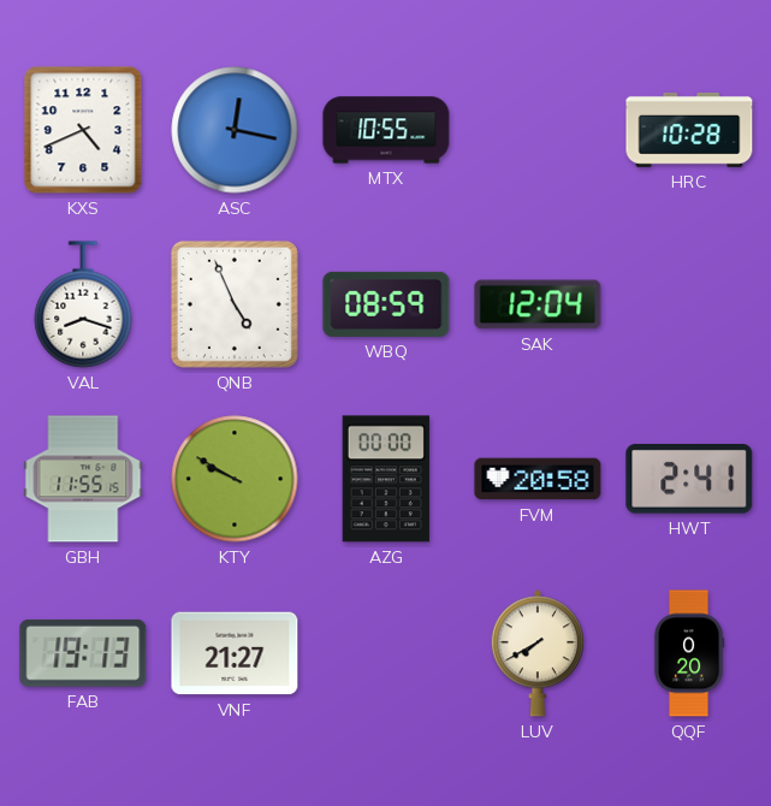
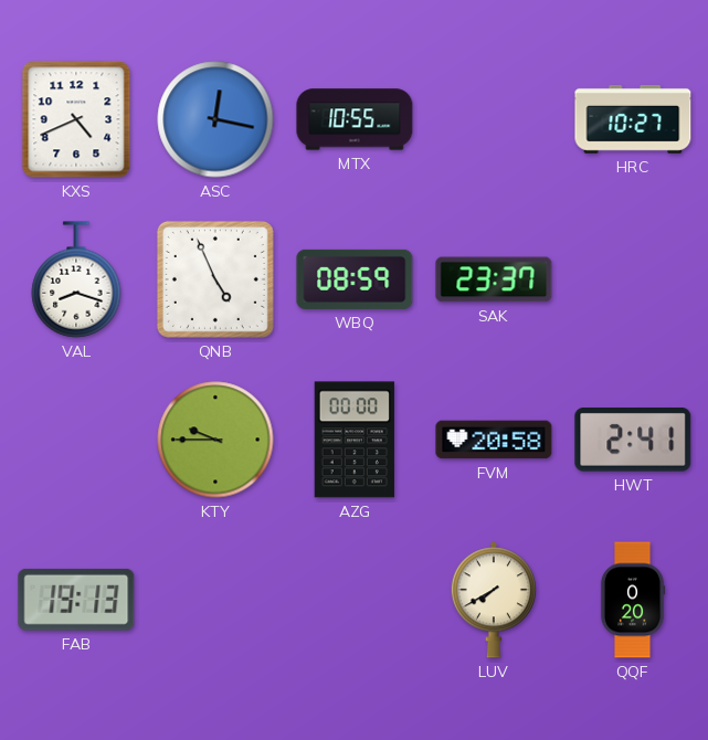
HRC: 10:28 -> 10:27
SAK: 12:04 -> 23:37
GBH: 11:55 -> none
KTY: 9:50 -> 9:45
VNF: 21:27 -> none
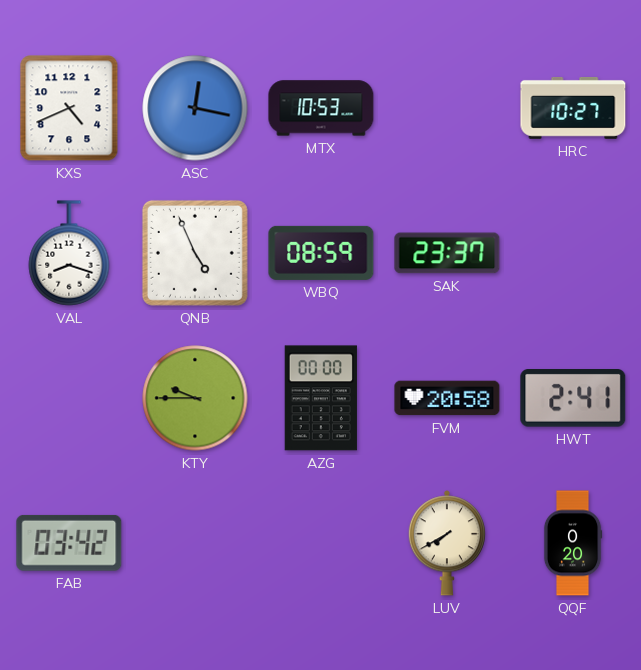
MTX: 10:55 -> 10:53
FAB: 19:13 -> 03:42
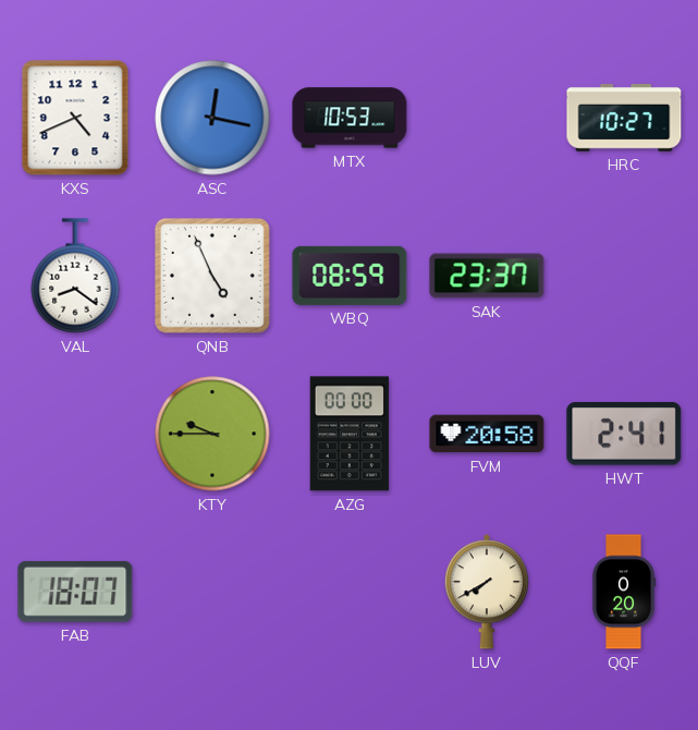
VAL: 8:18 -> 8:21
FAB: 03:42 -> 18:07
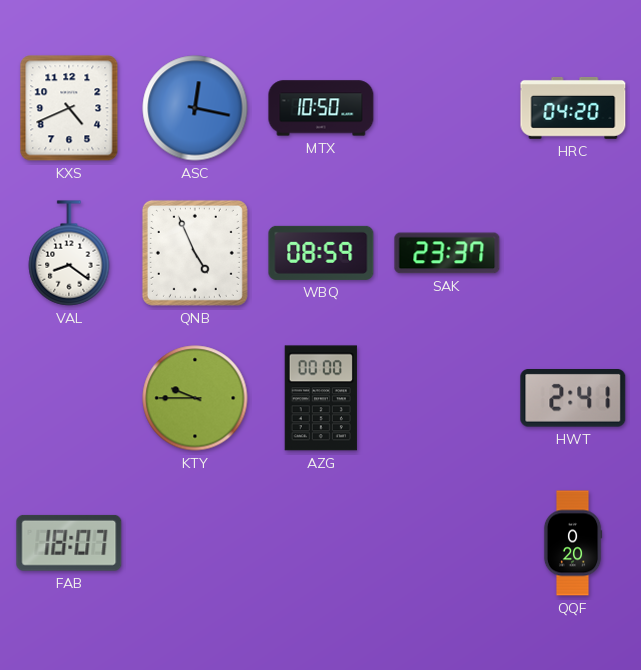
MTX: 10:53 -> 10:50
HRC: 10:27 -> 04:20
FVM: 20:58 -> none
LUV: 7:40 -> none
